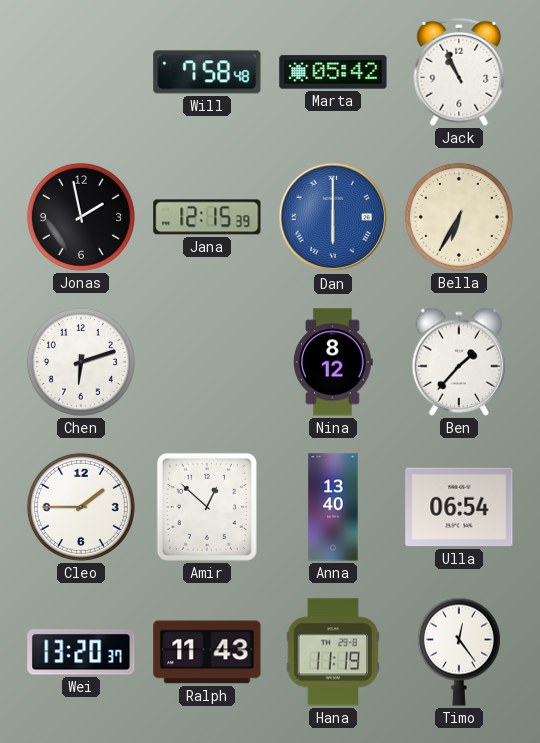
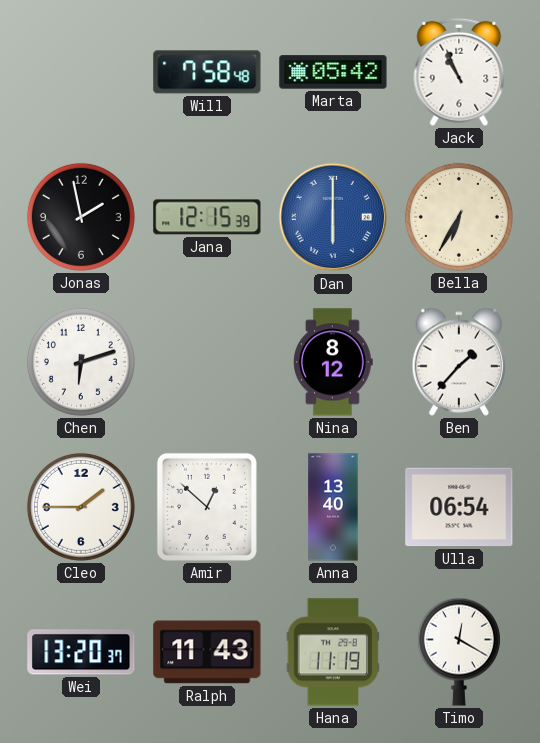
Timo: 12:24 -> 12:20
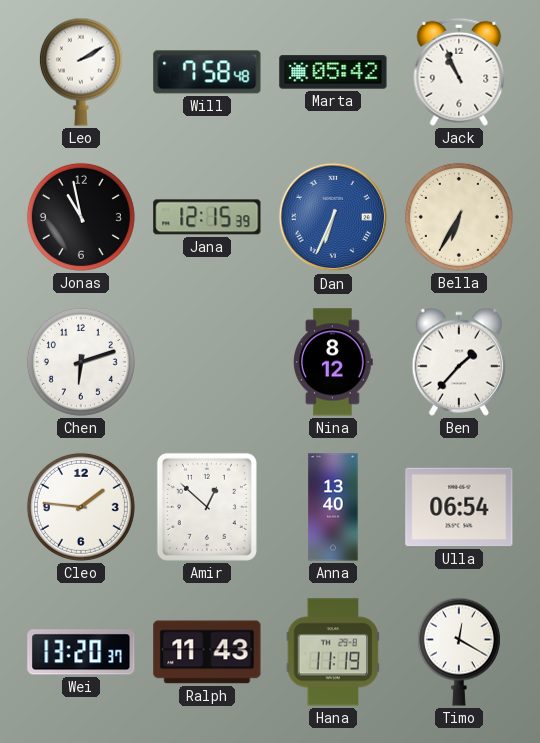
Leo: none -> 2:10
Jonas: 1:58 -> 10:58
Dan: 6:00 -> 6:34
Cleo: 1:45 -> 1:46
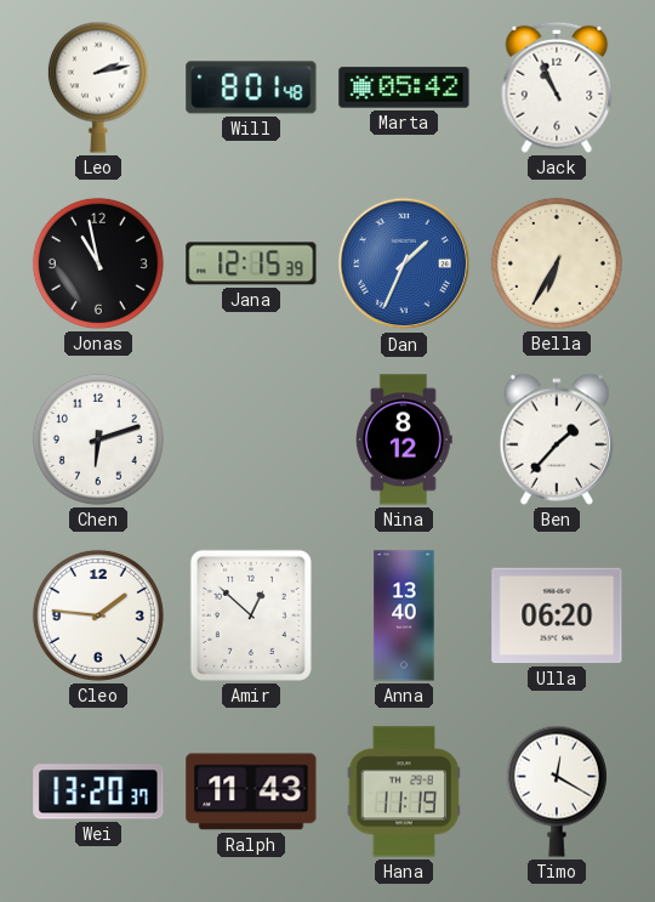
Leo: 2:10 -> 2:13
Will: 7:58 -> 8:01
Dan: 6:34 -> 1:34
Ulla: 06:54 -> 06:20
